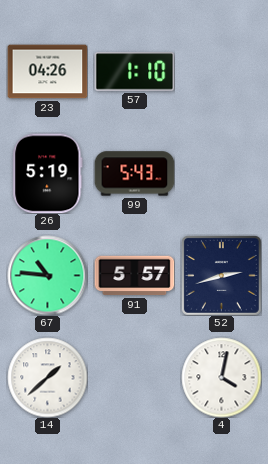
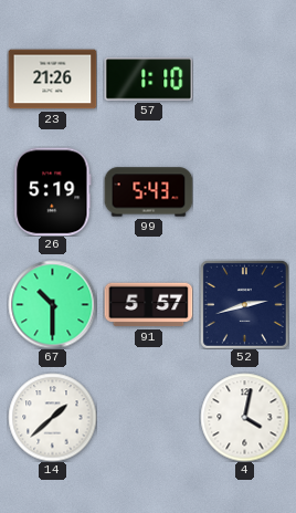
23: 04:26 -> 21:26
67: 10:46 -> 10:30
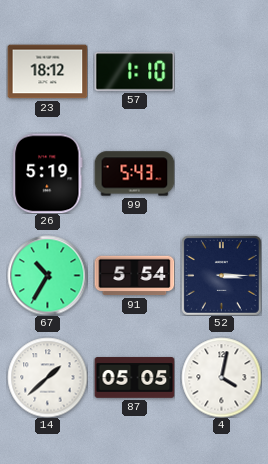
23: 21:26 -> 18:12
67: 10:30 -> 10:35
91: 5:57 -> 5:54
52: 2:42 -> 3:15
87: none -> 05:05
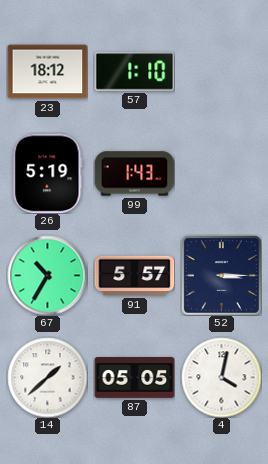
99: 5:43 -> 1:43
91: 5:54 -> 5:57
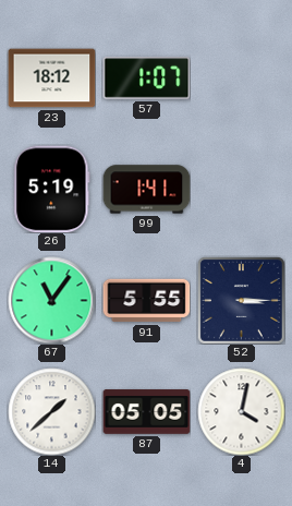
57: 1:10 -> 1:07
99: 1:43 -> 1:41
67: 10:35 -> 11:06
91: 5:57 -> 5:55
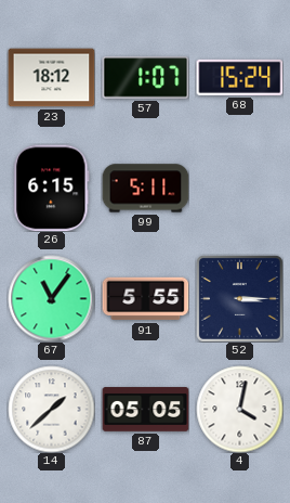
68: none -> 15:24
26: 5:19 -> 6:15
99: 1:41 -> 5:11
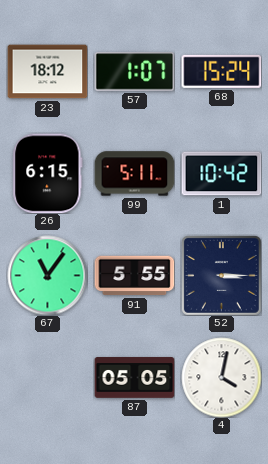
1: none -> 10:42
14: 1:38 -> none
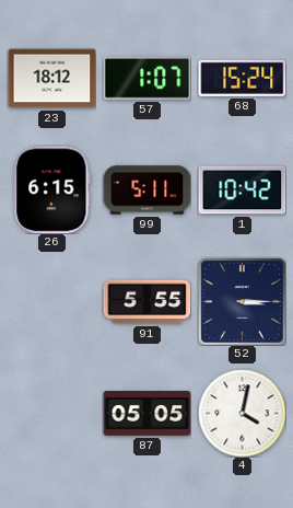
67: 11:06 -> none
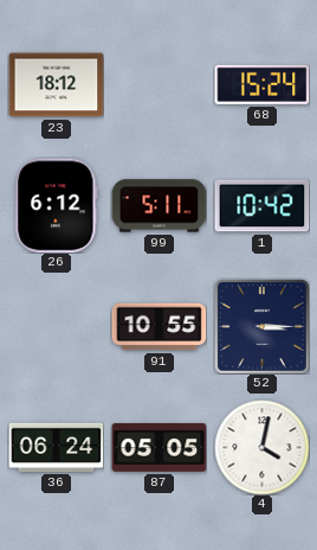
57: 1:07 -> none
26: 6:15 -> 6:12
91: 5:55 -> 10:55
36: none -> 06:24
